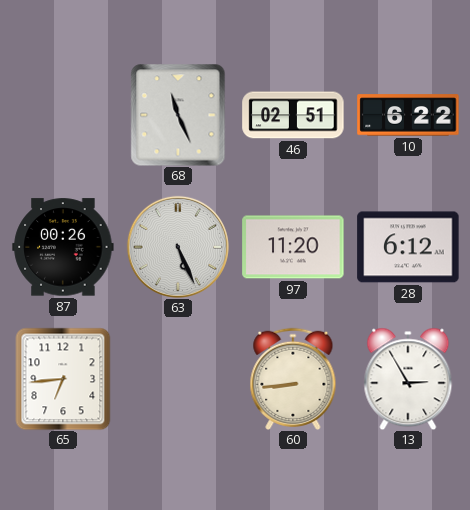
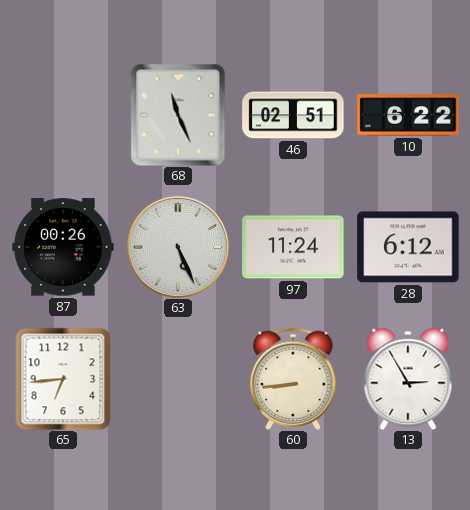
97: 11:20 -> 11:24
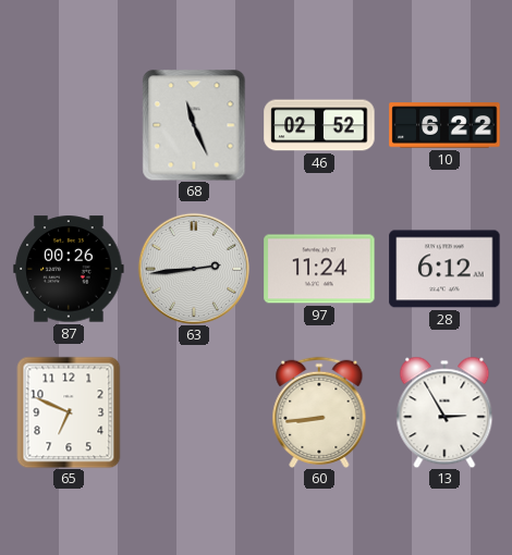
46: 02:51 -> 02:52
63: 5:26 -> 2:44
65: 6:44 -> 6:49
